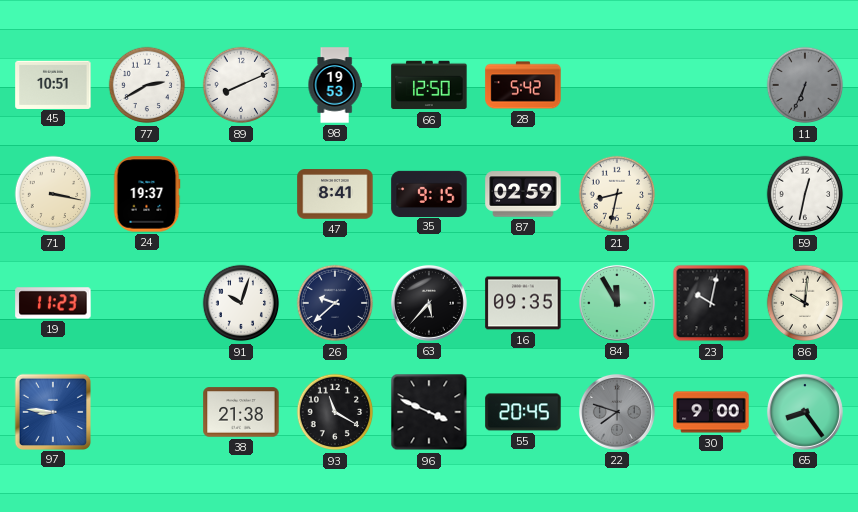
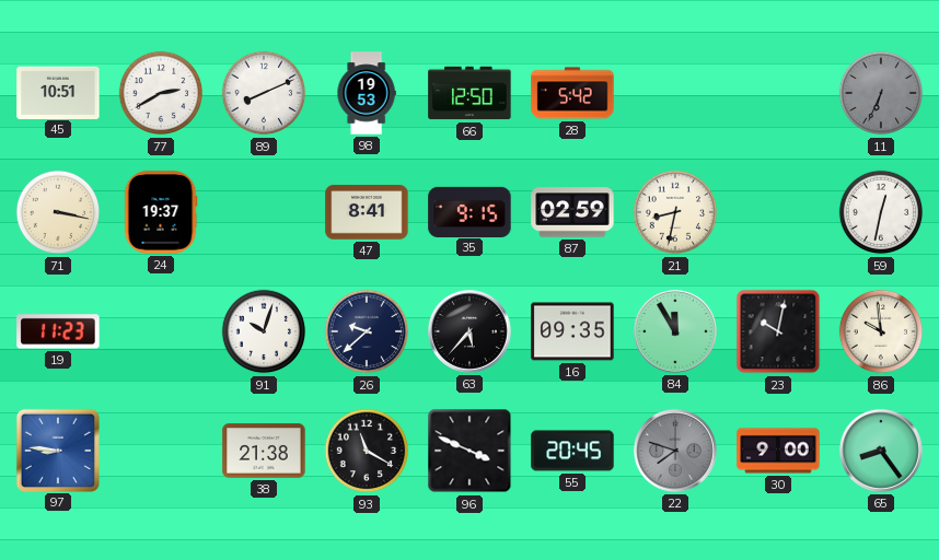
86: 10:01 -> 9:59
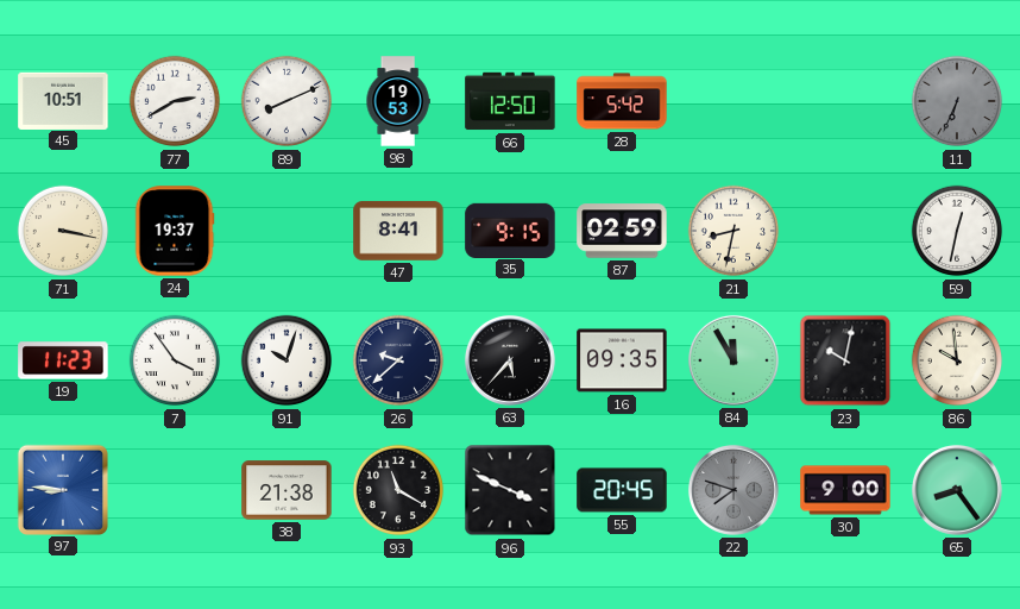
7: none -> 3:54
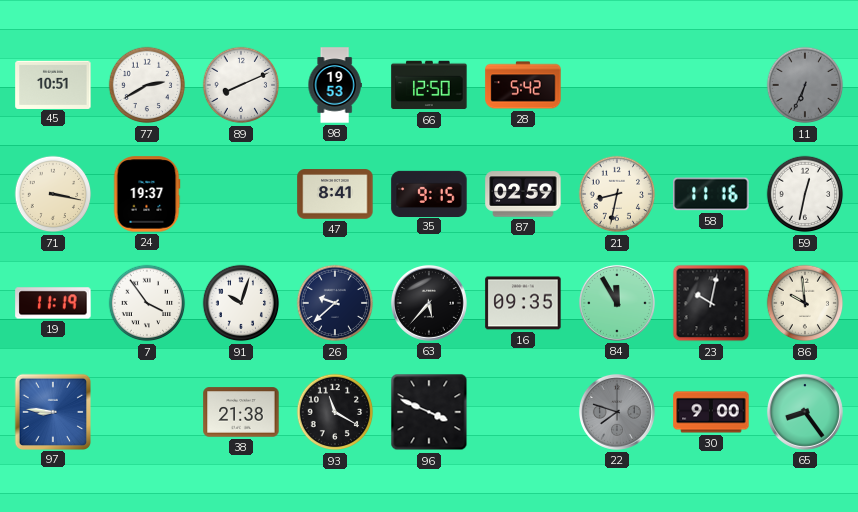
58: none -> 11:16
19: 11:23 -> 11:19
55: 20:45 -> none
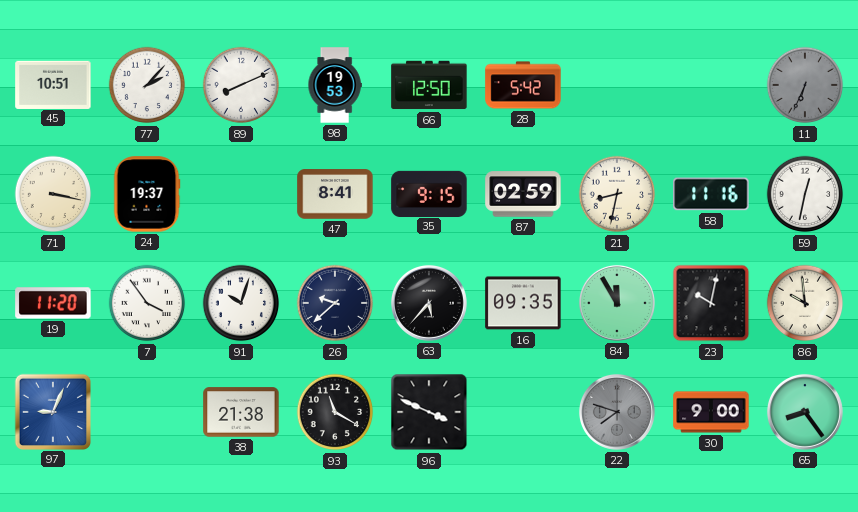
77: 2:40 -> 2:07
19: 11:19 -> 11:20
97: 8:46 -> 9:04
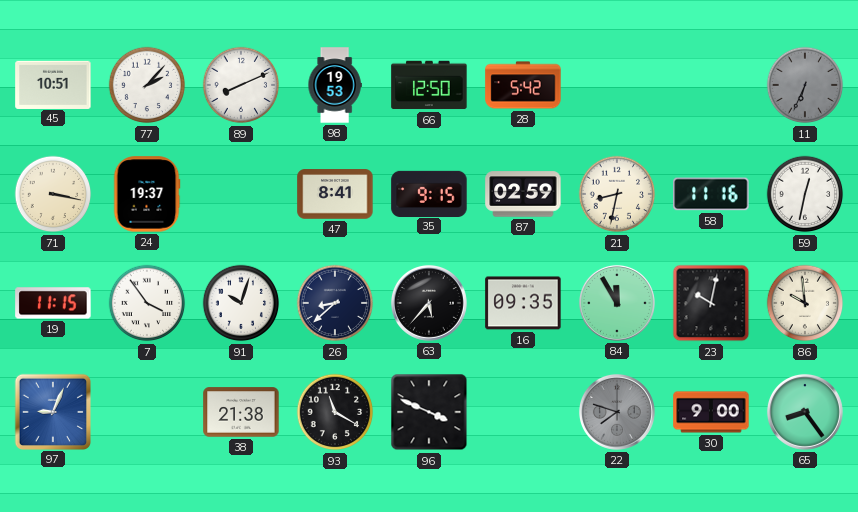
19: 11:20 -> 11:15
26: 9:38 -> 8:38
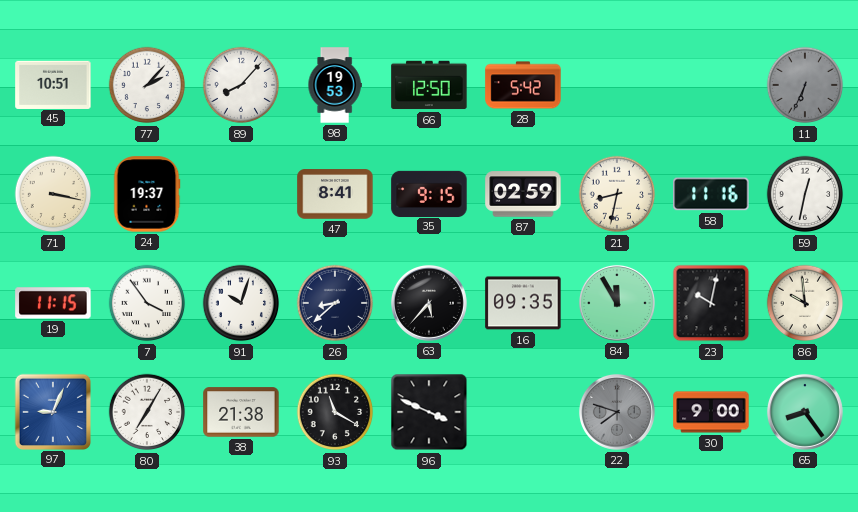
89: 8:11 -> 8:07
80: none -> 7:05
